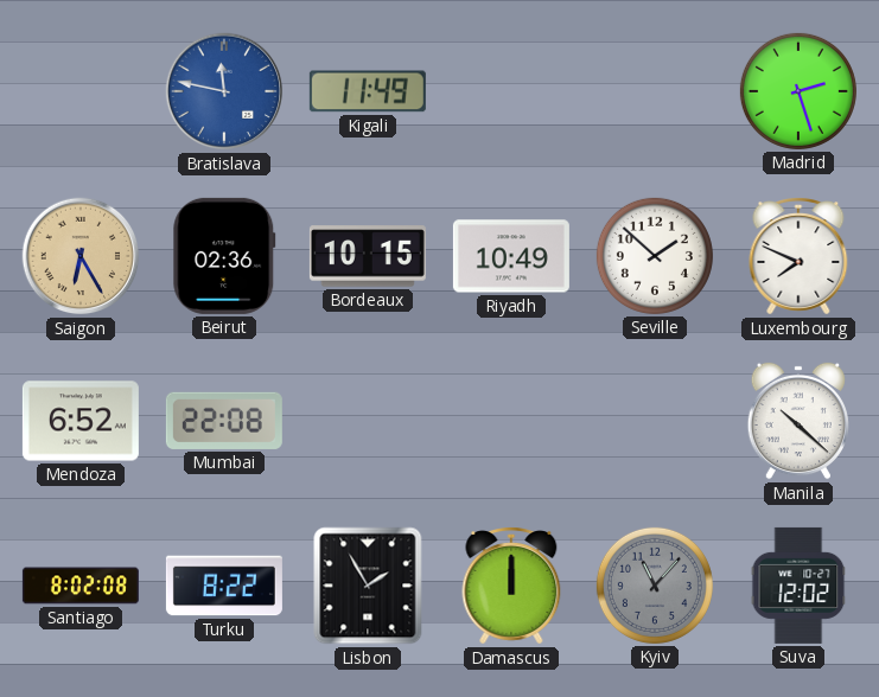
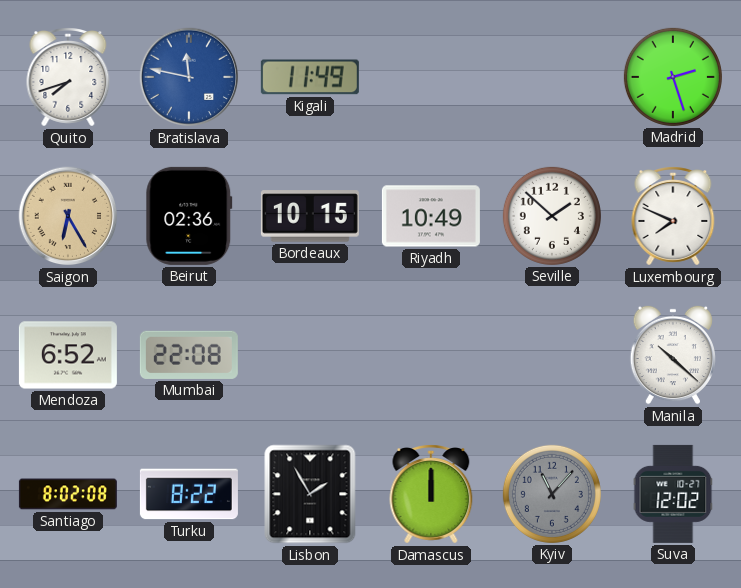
Quito: none -> 7:42
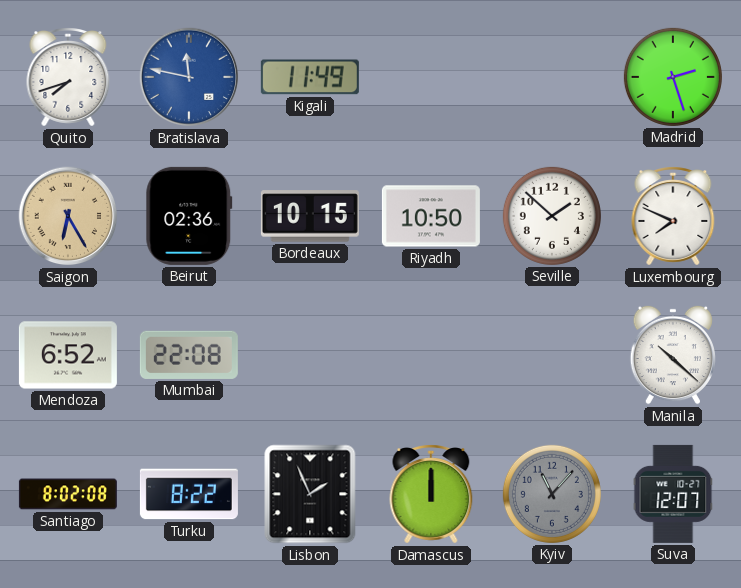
Riyadh: 10:49 -> 10:50
Lisbon: 1:55 -> 1:56
Suva: 12:02 -> 12:07
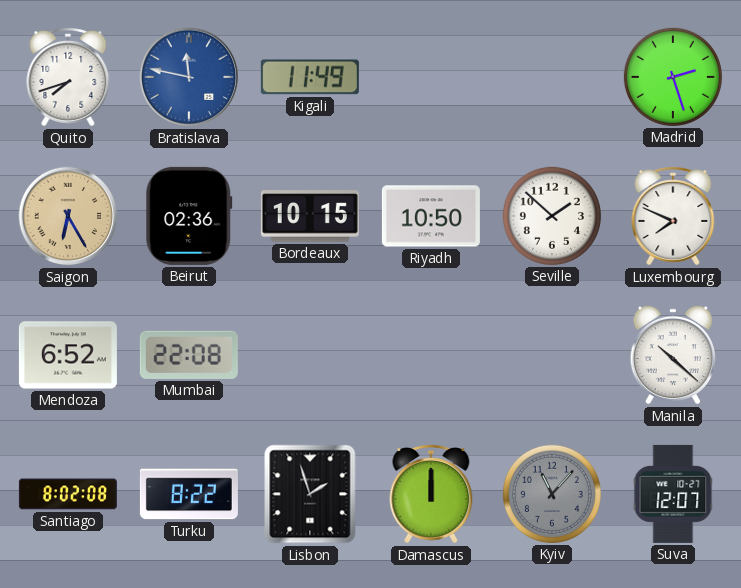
Lisbon: 1:56 -> 1:57
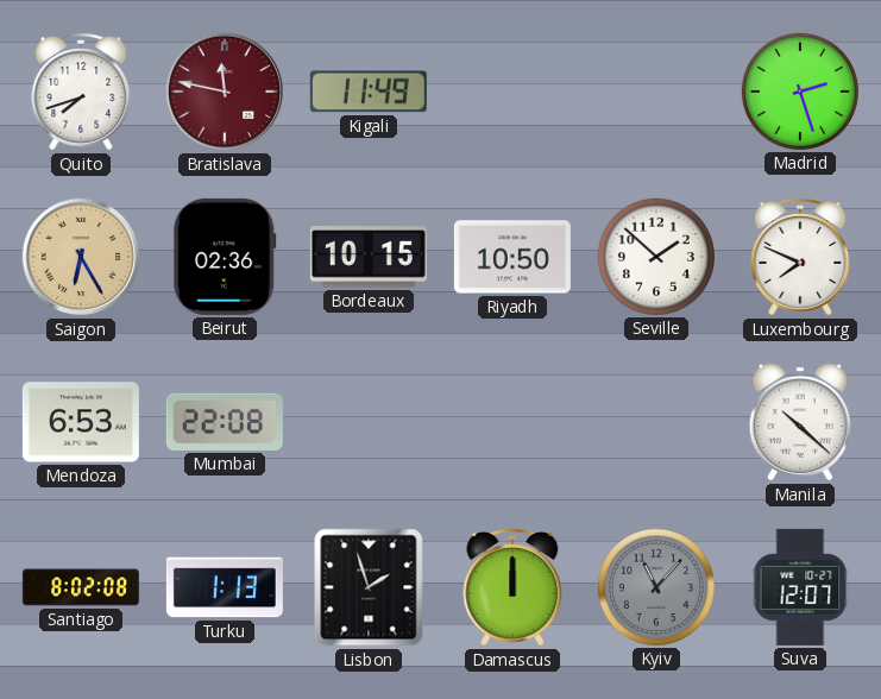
Bratislava dial: blue -> burgundy
Mendoza: 6:52 -> 6:53
Turku: 8:22 -> 1:13
